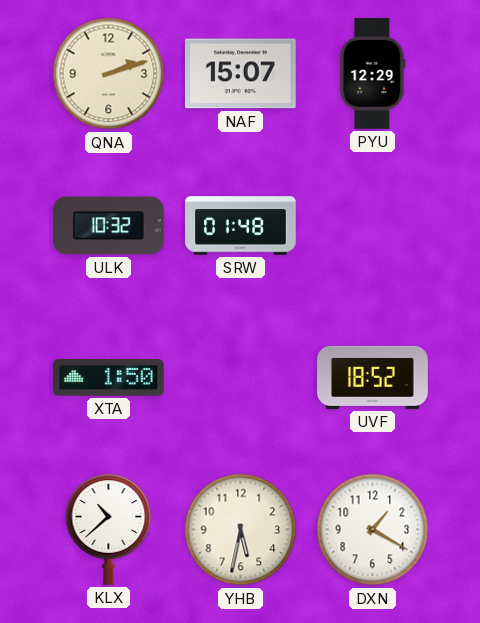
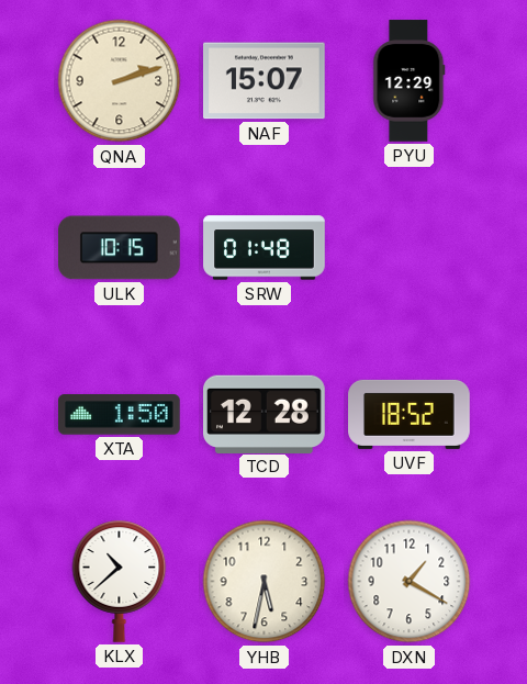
ULK: 10:32 -> 10:15
TCD: none -> 12:28
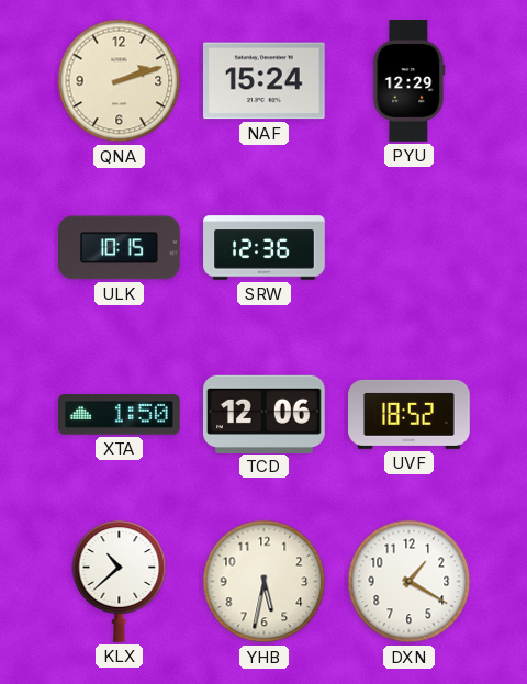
NAF: 15:07 -> 15:24
SRW: 01:48 -> 12:36
TCD: 12:28 -> 12:06
